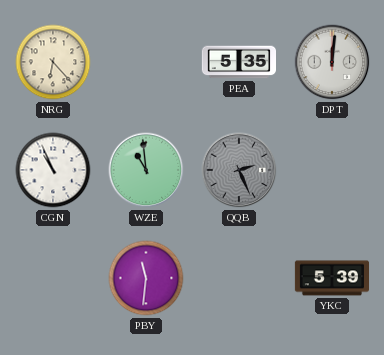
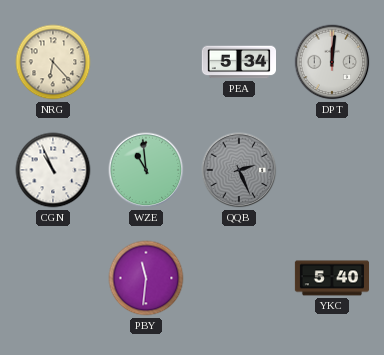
PEA: 5:35 -> 5:34
YKC: 5:39 -> 5:40
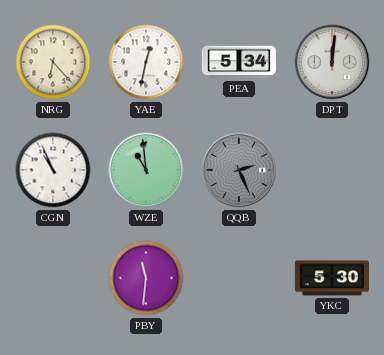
YAE: none -> 12:32
YKC: 5:40 -> 5:30
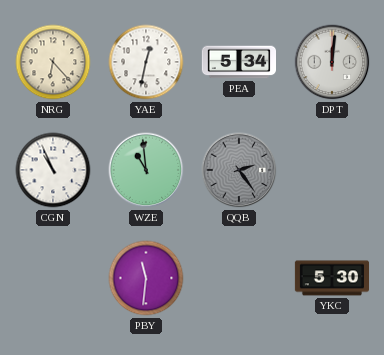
QQB: 2:26 -> 2:24
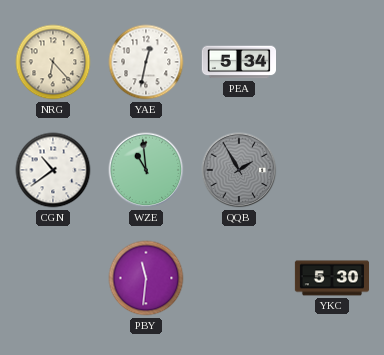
DPT: 12:01 -> none
CGN: 10:56 -> 10:39
QQB: 2:24 -> 1:55
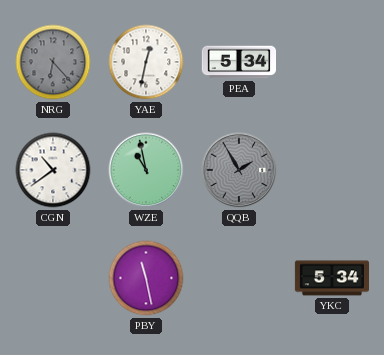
NRG dial: cream -> grey
WZE: 10:59 -> 10:58
PBY: 11:31 -> 11:28
YKC: 5:30 -> 5:34
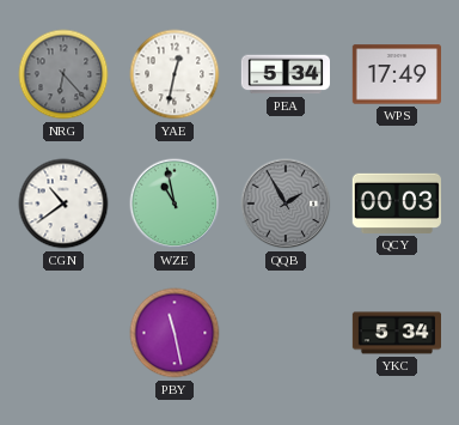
WPS: none -> 17:49
QCY: none -> 00:03
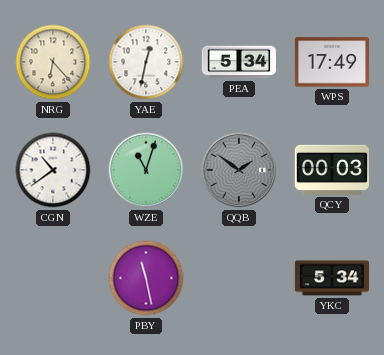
NRG dial: grey -> cream
WZE: 10:58 -> 11:03
QQB: 1:55 -> 1:51
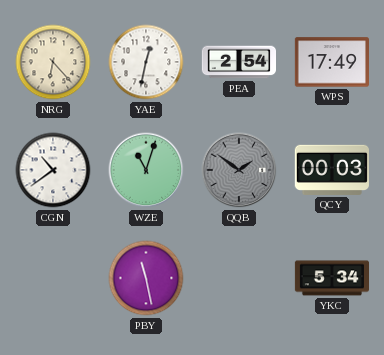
PEA: 5:34 -> 2:54
